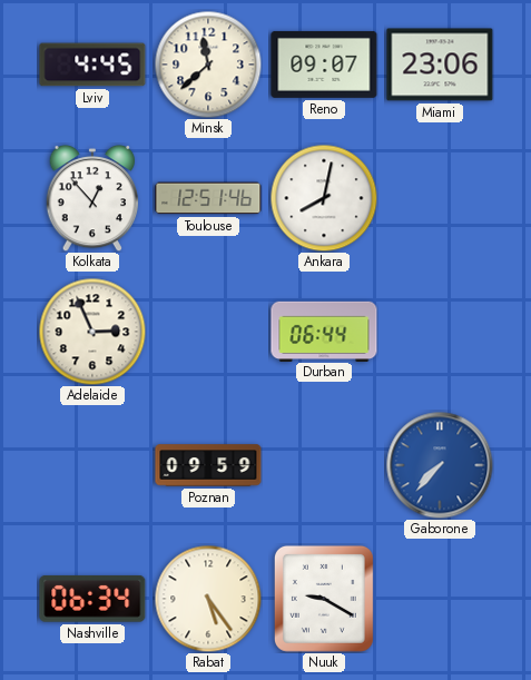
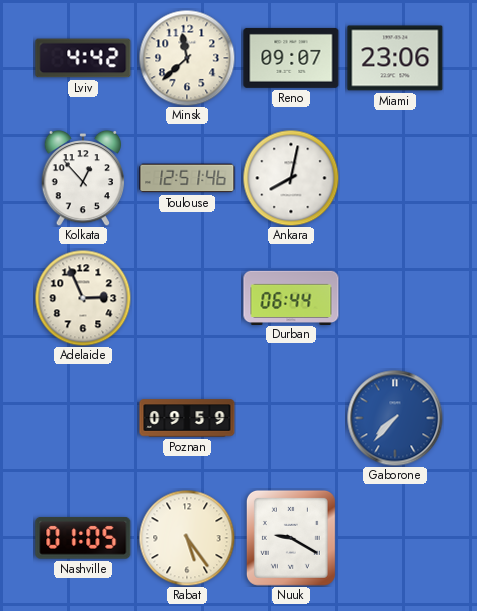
Lviv: 4:45 -> 4:42
Nashville: 06:34 -> 01:05
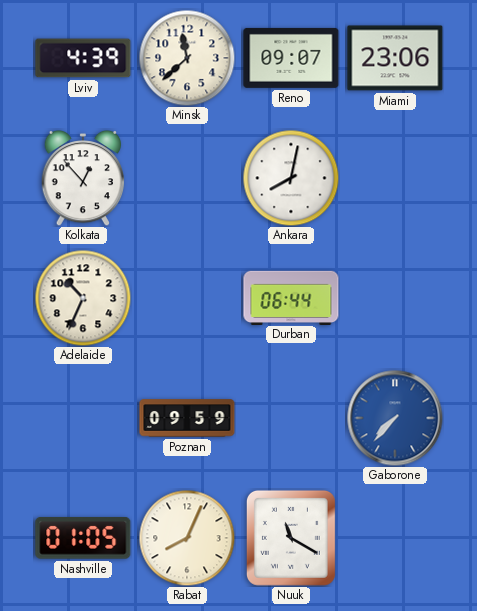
Lviv: 4:42 -> 4:39
Toulouse: 12:51 -> none
Adelaide: 2:56 -> 10:34
Rabat: 5:24 -> 8:04
Nuuk: 9:20 -> 11:20
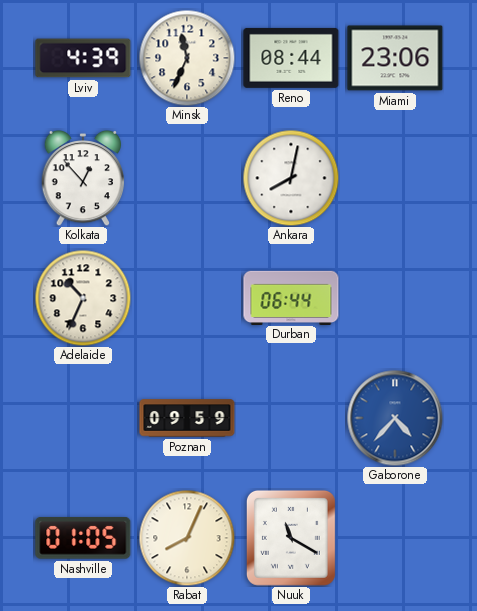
Minsk: 11:38 -> 11:34
Reno: 09:07 -> 08:44
Gaborone: 7:37 -> 4:37
